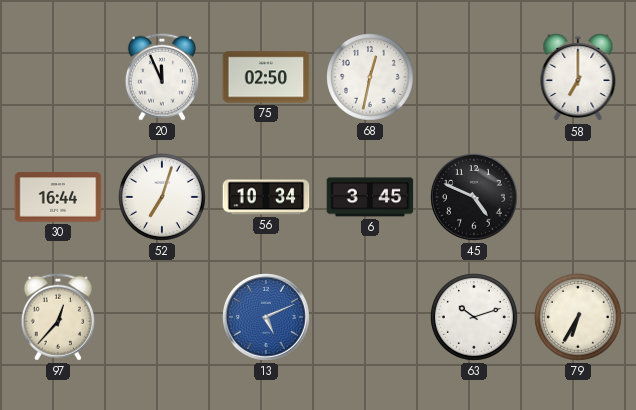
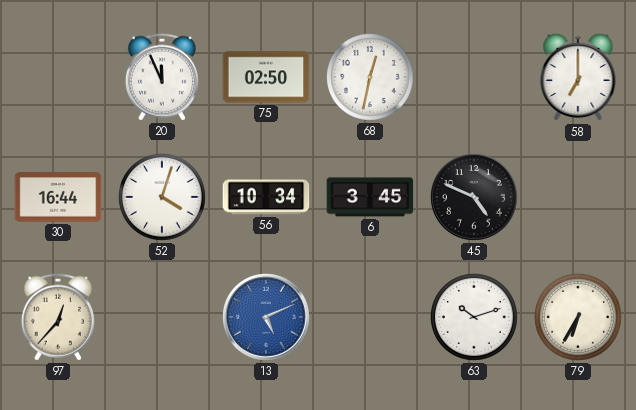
52: 7:03 -> 4:03
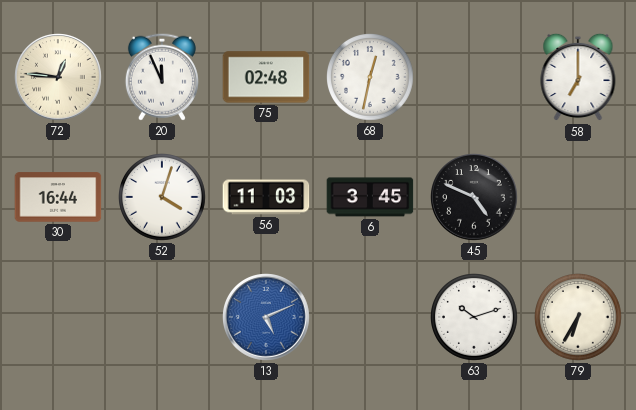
72: none -> 12:46
75: 02:50 -> 02:48
56: 10:34 -> 11:03
97: 12:37 -> none
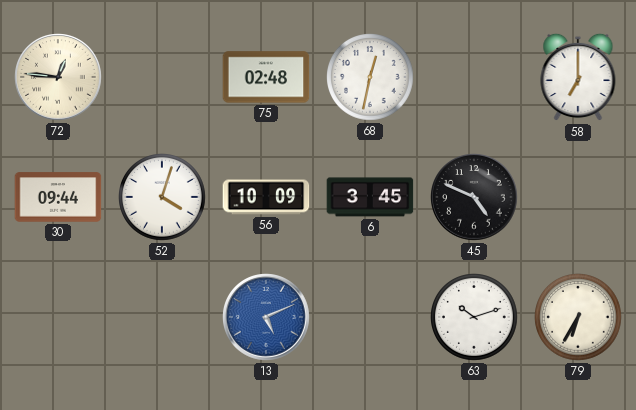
20: 11:56 -> none
30: 16:44 -> 09:44
56: 11:03 -> 10:09
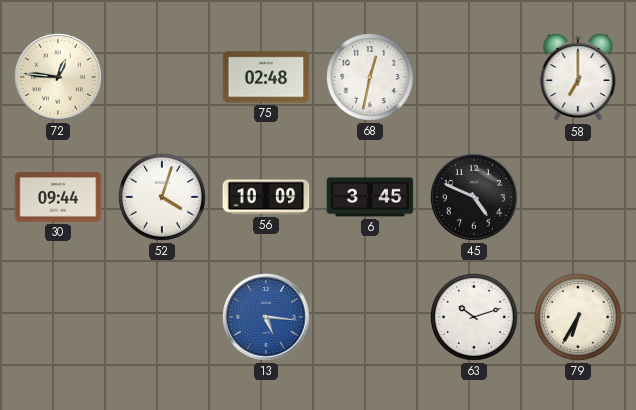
13: 5:11 -> 5:16
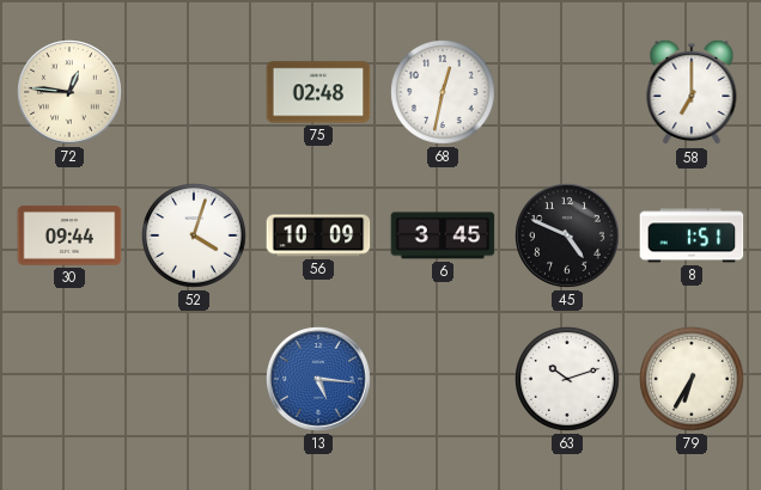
8: none -> 1:51
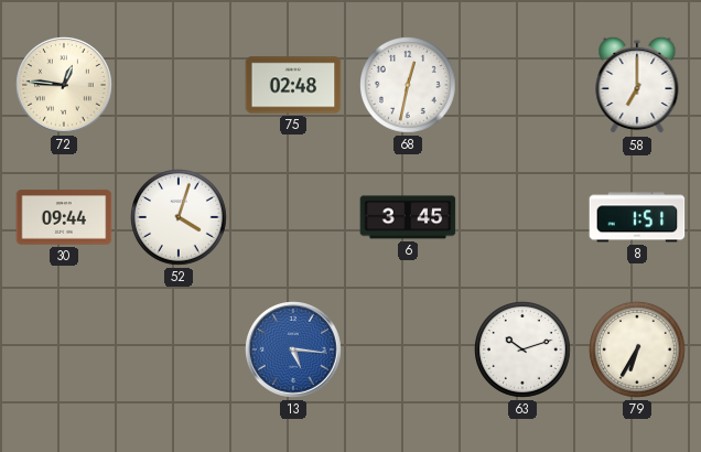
56: 10:09 -> none
45: 4:49 -> none
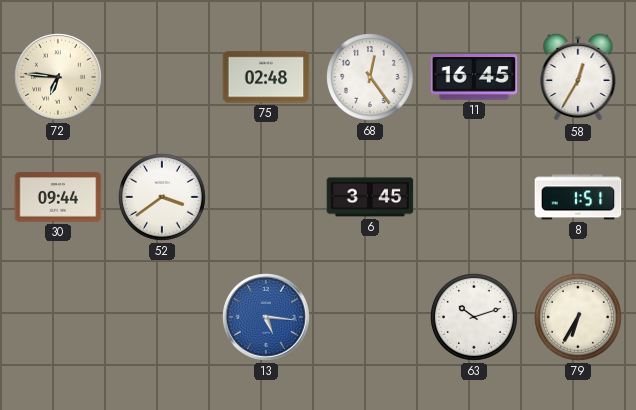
72: 12:46 -> 6:46
68: 12:32 -> 12:24
11: none -> 16:45
58: 7:00 -> 12:35
52: 4:03 -> 3:39
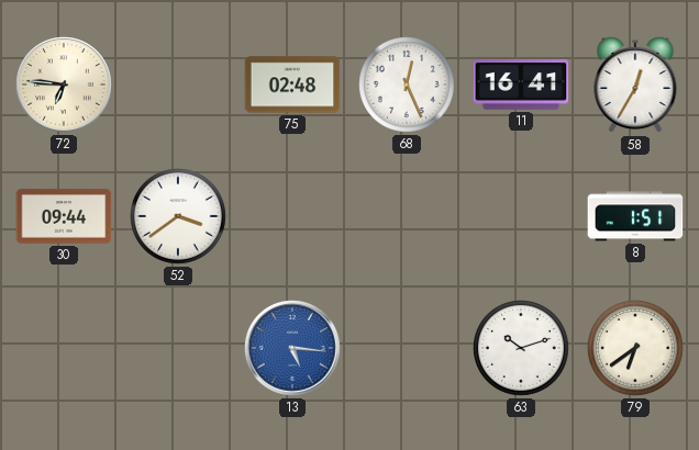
68: 12:24 -> 12:26
11: 16:45 -> 16:41
6: 3:45 -> none
79: 6:35 -> 6:39
